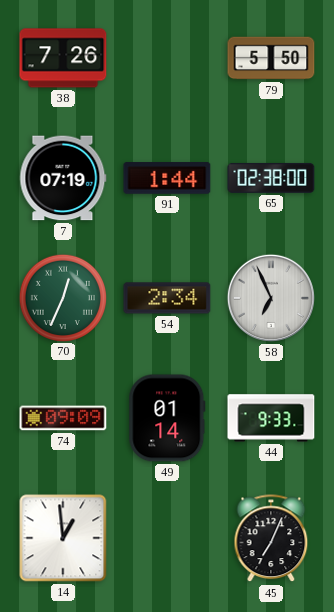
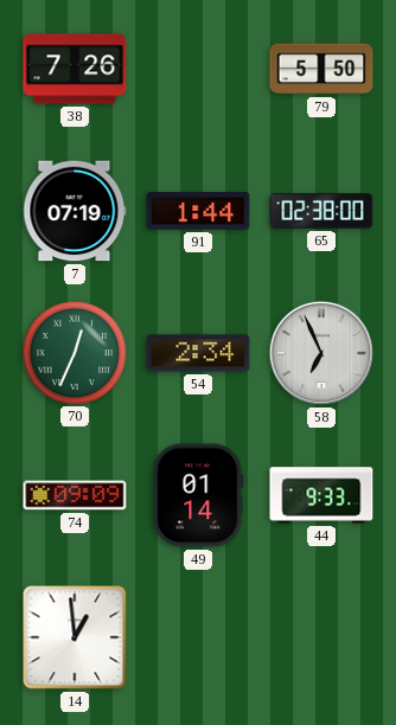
45: 7:04 -> none
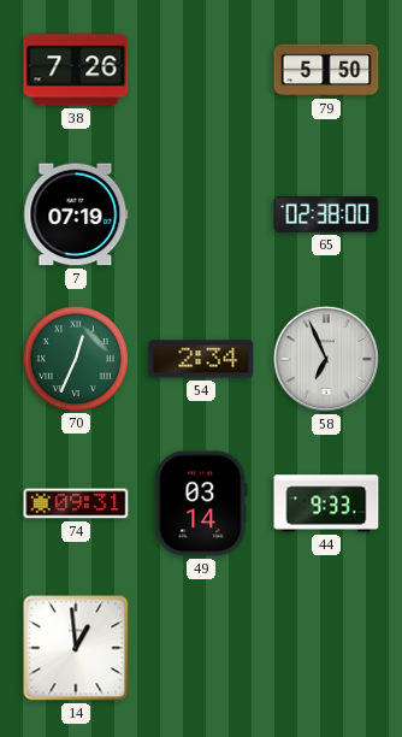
91: 1:44 -> none
74: 09:09 -> 09:31
49: 01:14 -> 03:14
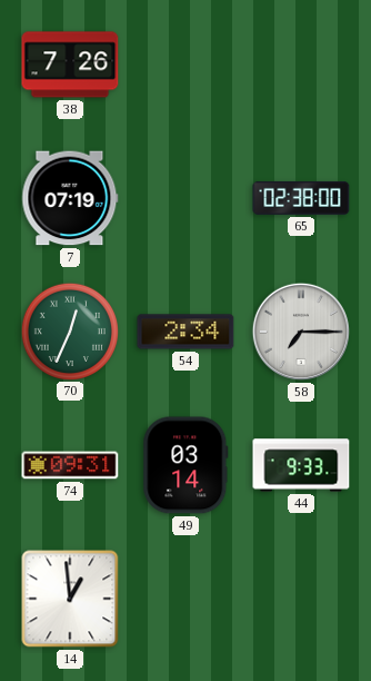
79: 5:50 -> none
58: 6:56 -> 7:15
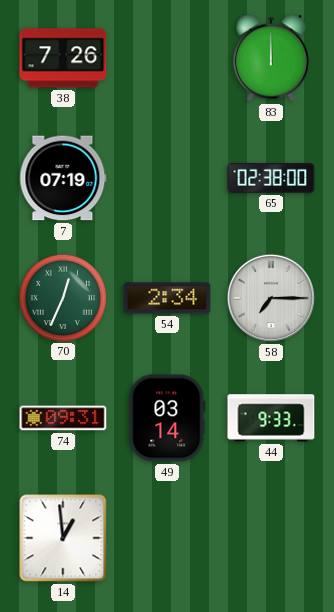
83: none -> 12:00
